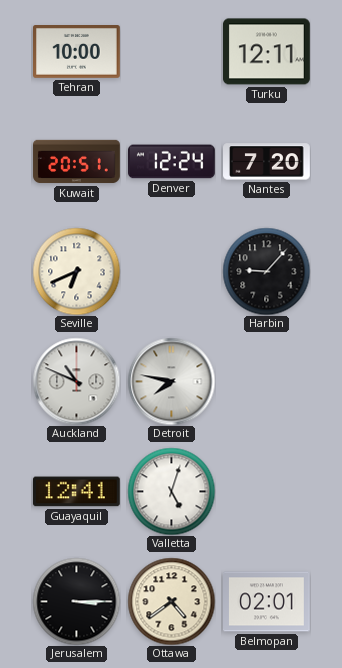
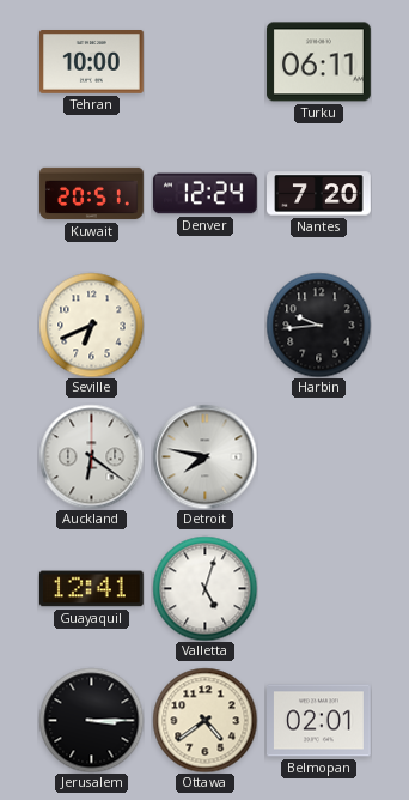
Turku: 12:11 -> 06:11
Harbin: 9:07 -> 9:44
Auckland: 10:49 -> 6:21
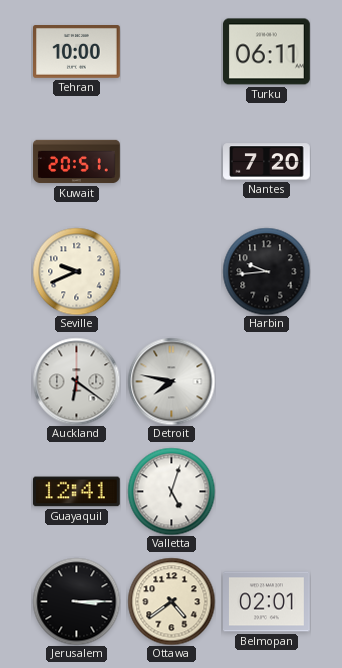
Denver: 12:24 -> none
Seville: 6:41 -> 9:41
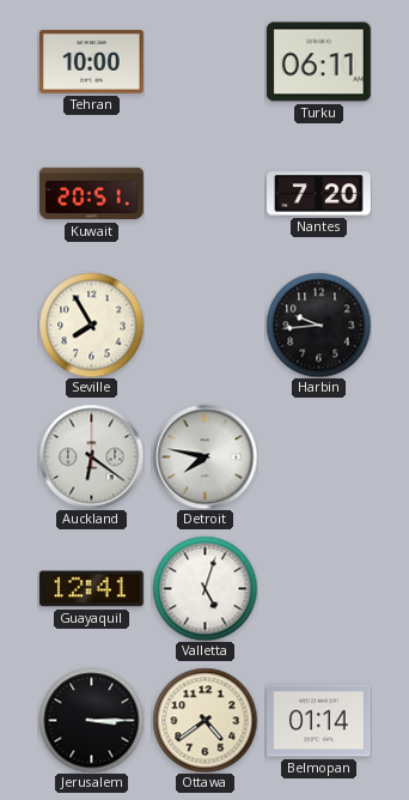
Seville: 9:41 -> 7:55
Belmopan: 02:01 -> 01:14
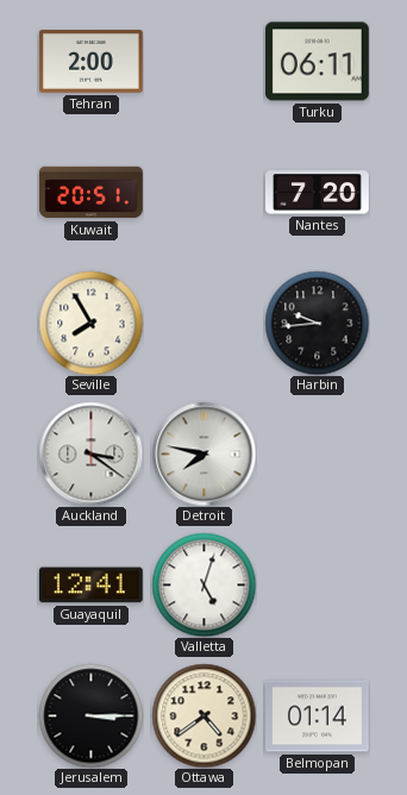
Tehran: 10:00 -> 2:00
Auckland: 6:21 -> 3:21
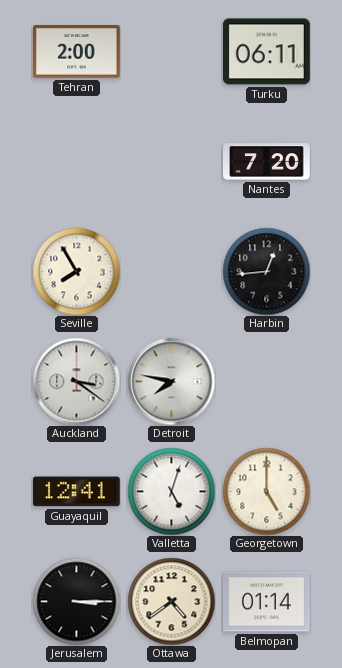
Kuwait: 20:51 -> none
Harbin: 9:44 -> 12:44
Georgetown: none -> 5:00
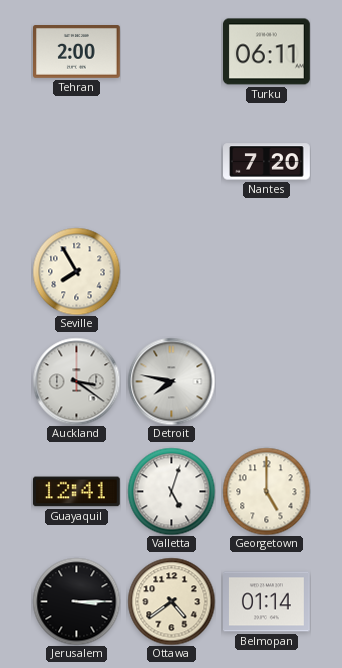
Harbin: 12:44 -> none
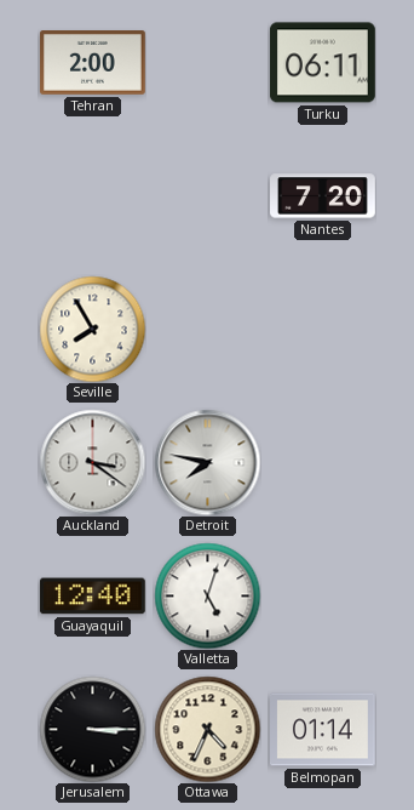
Guayaquil: 12:41 -> 12:40
Georgetown: 5:00 -> none
Ottawa: 4:39 -> 4:34
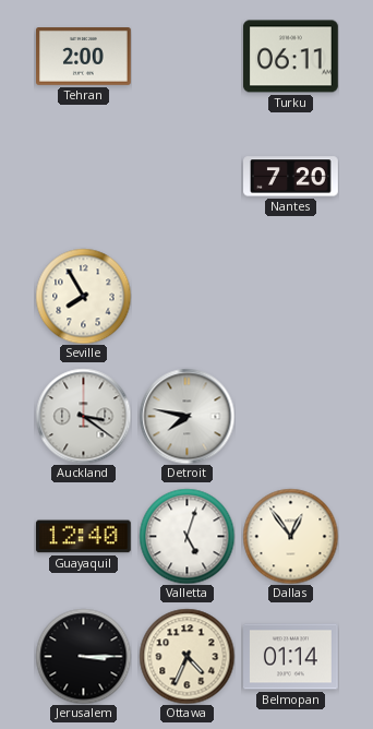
Dallas: none -> 12:54
